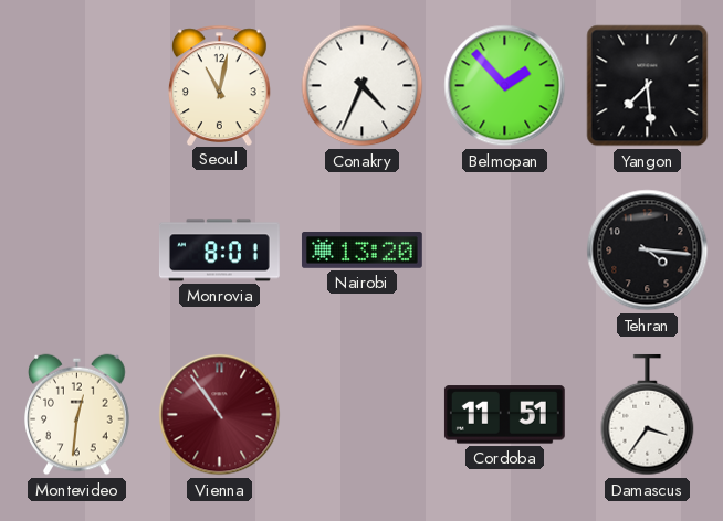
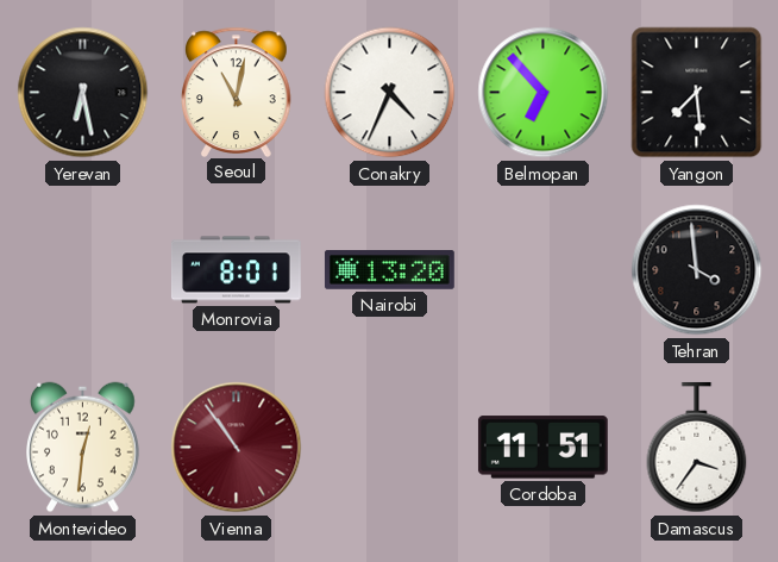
Yerevan: none -> 6:28
Belmopan: 1:53 -> 6:53
Tehran: 4:16 -> 3:59
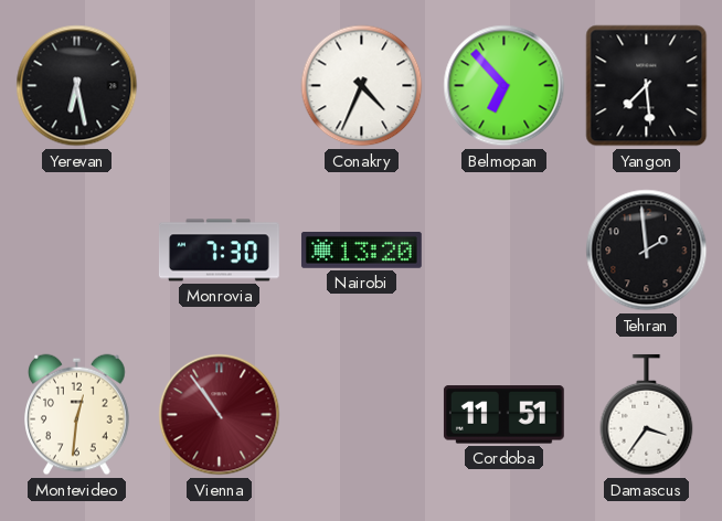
Seoul: 11:02 -> none
Monrovia: 8:01 -> 7:30
Tehran: 3:59 -> 1:59
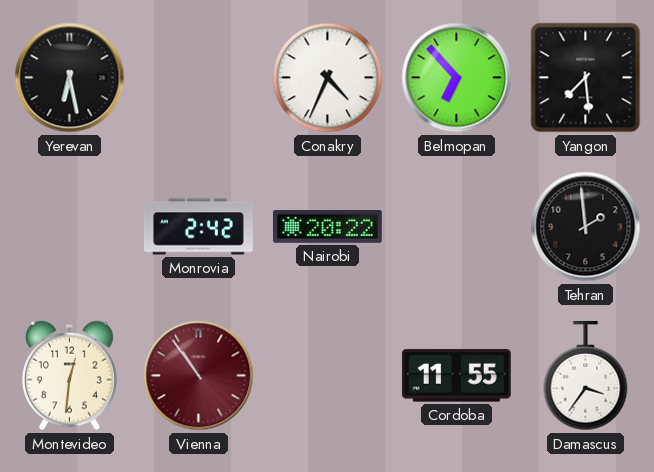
Monrovia: 7:30 -> 2:42
Nairobi: 13:20 -> 20:22
Cordoba: 11:51 -> 11:55
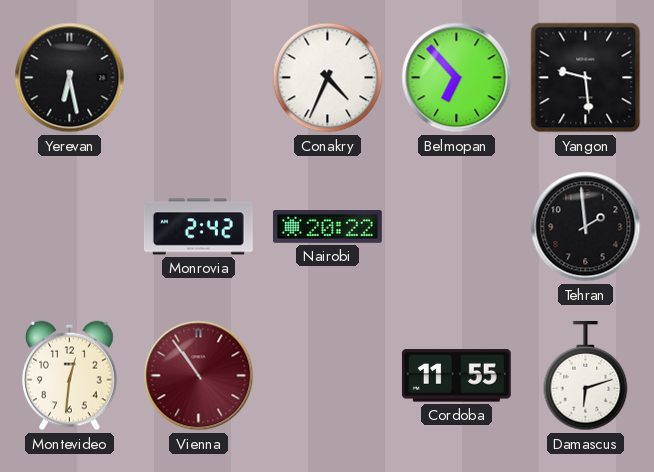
Yangon: 7:29 -> 9:29
Damascus: 3:36 -> 6:12
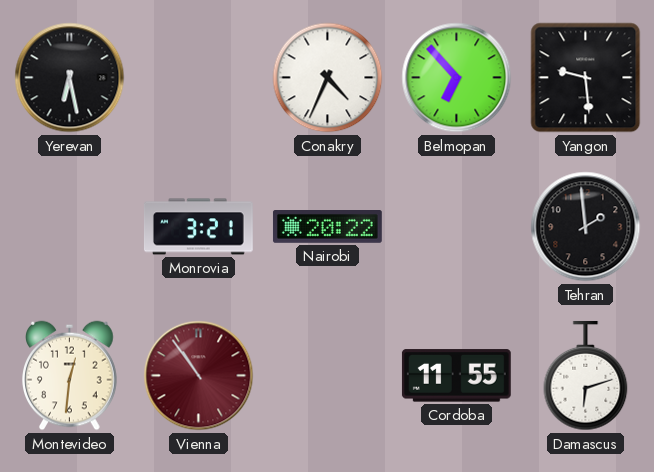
Monrovia: 2:42 -> 3:21
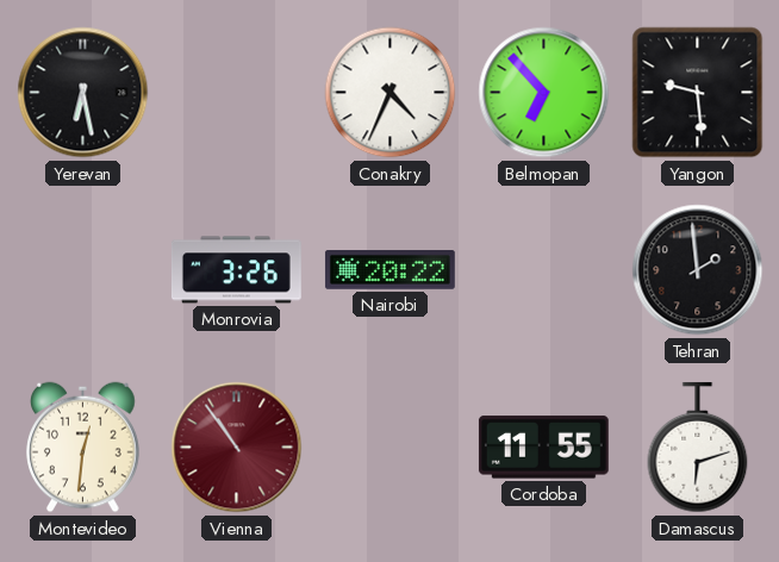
Monrovia: 3:21 -> 3:26
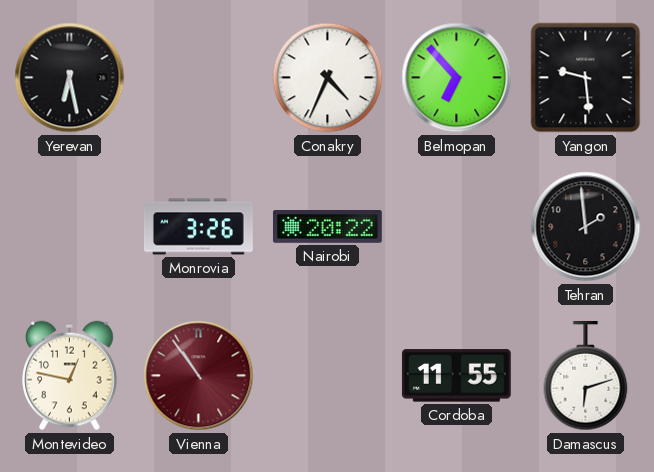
Montevideo: 12:31 -> 12:47
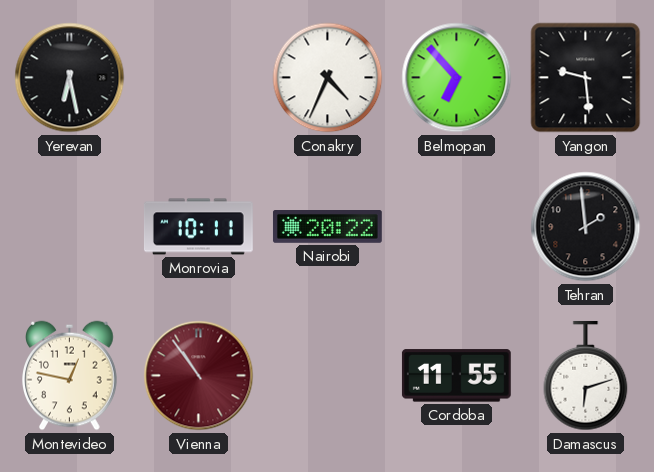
Monrovia: 3:26 -> 10:11
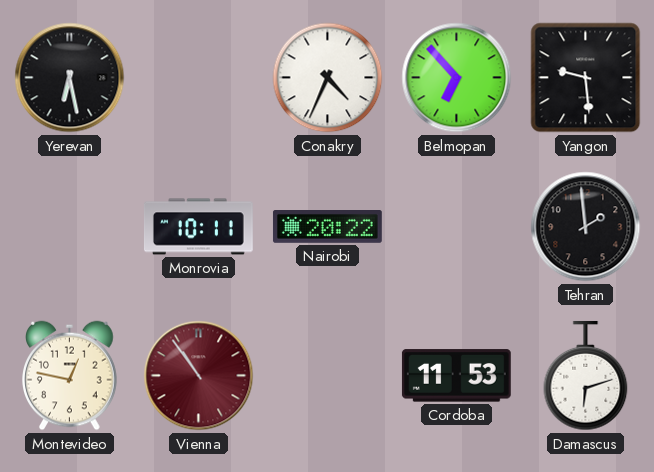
Cordoba: 11:55 -> 11:53
